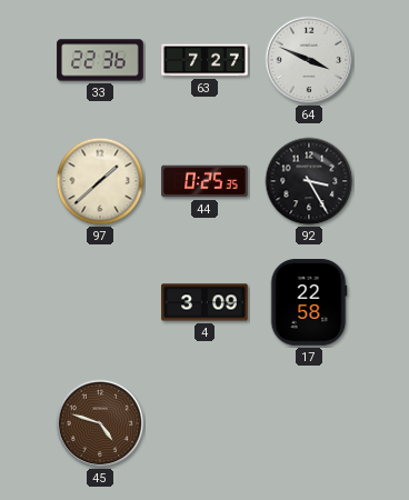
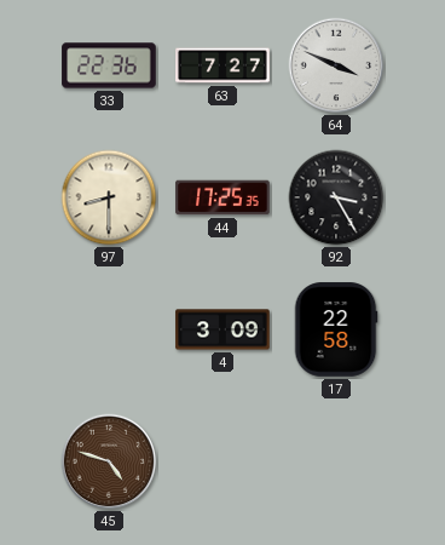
97: 1:38 -> 8:30
44: 0:25 -> 17:25
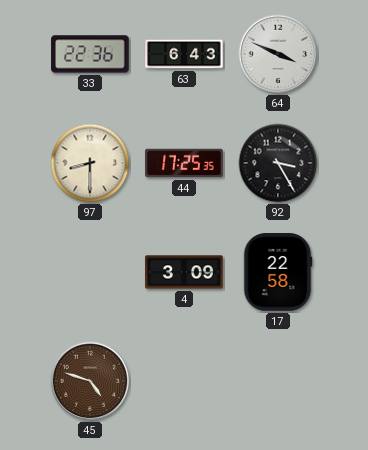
63: 7:27 -> 6:43
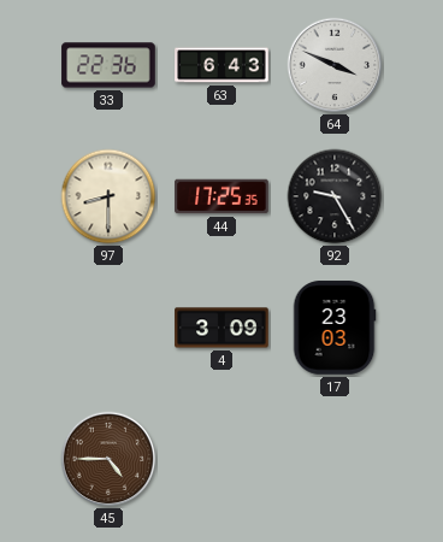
92: 3:25 -> 9:25
17: 22:58 -> 23:03
45: 4:48 -> 4:45
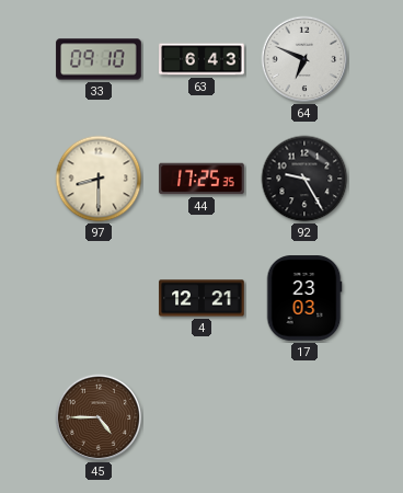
33: 22:36 -> 09:10
64: 3:49 -> 6:49
4: 3:09 -> 12:21
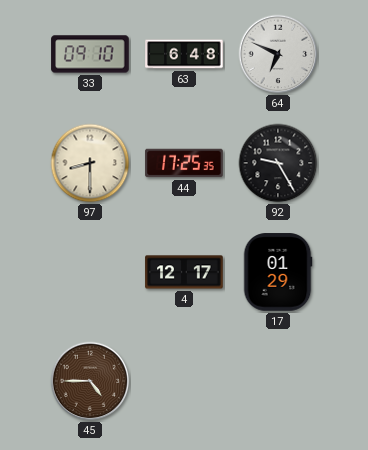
63: 6:43 -> 6:48
4: 12:21 -> 12:17
17: 23:03 -> 01:29
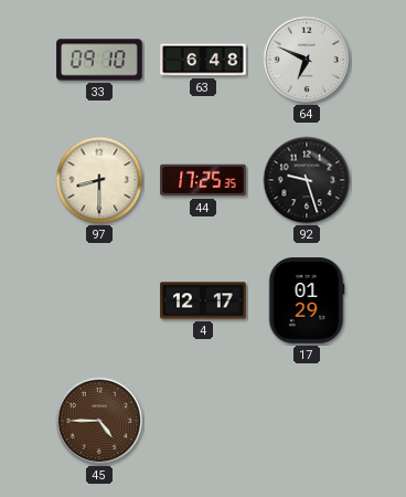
92: 9:25 -> 9:27
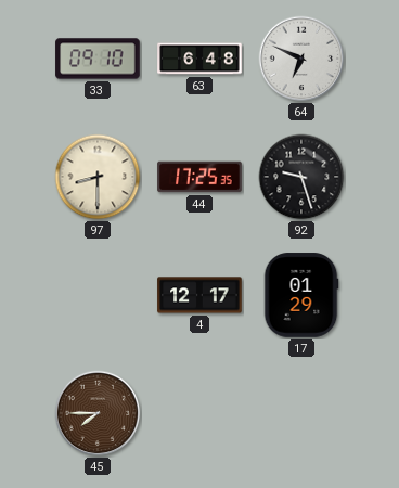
45: 4:45 -> 7:45
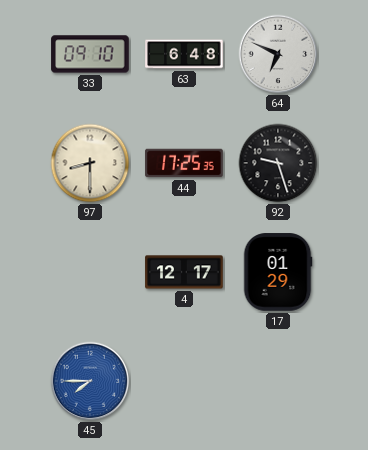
45 dial: brown -> blue
